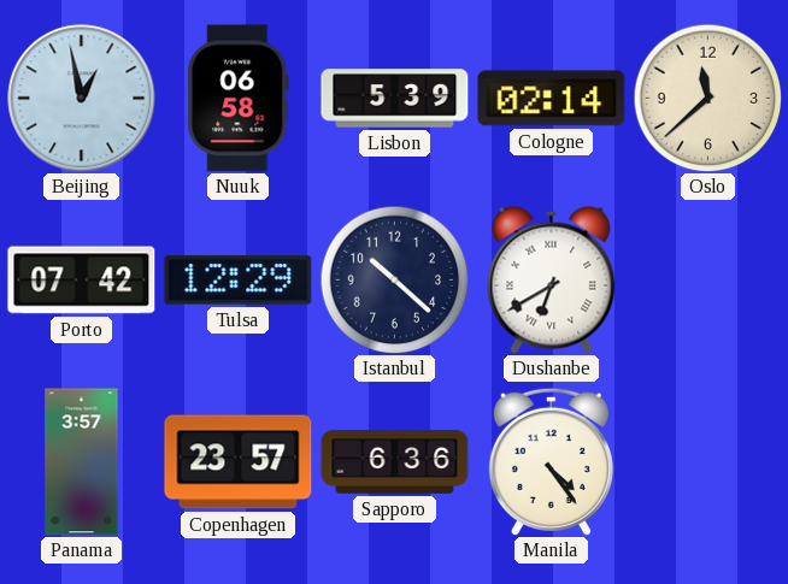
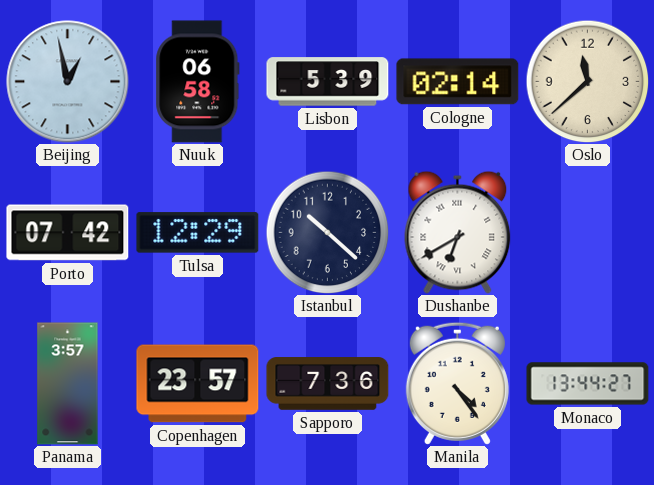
Sapporo: 6:36 -> 7:36
Monaco: none -> 13:44
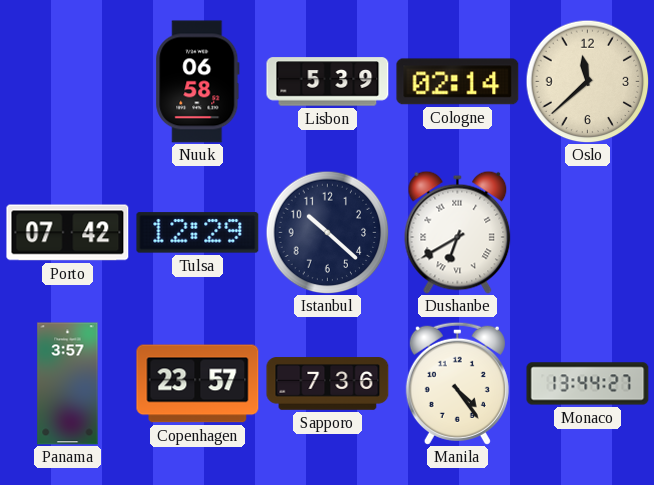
Beijing: 12:58 -> none
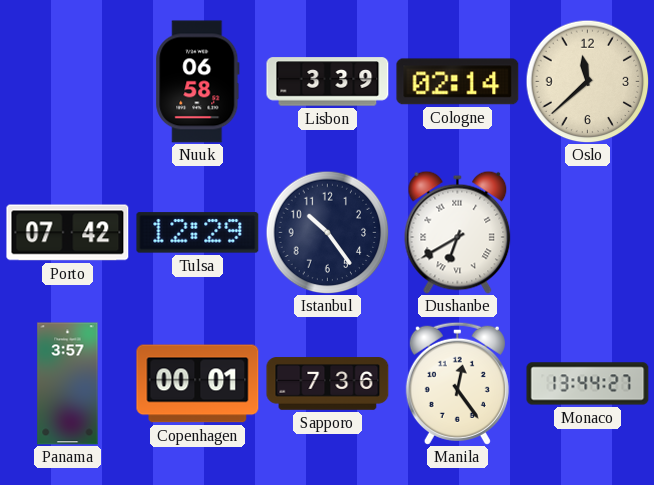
Lisbon: 5:39 -> 3:39
Istanbul: 10:22 -> 10:24
Copenhagen: 23:57 -> 00:01
Manila: 4:24 -> 12:24
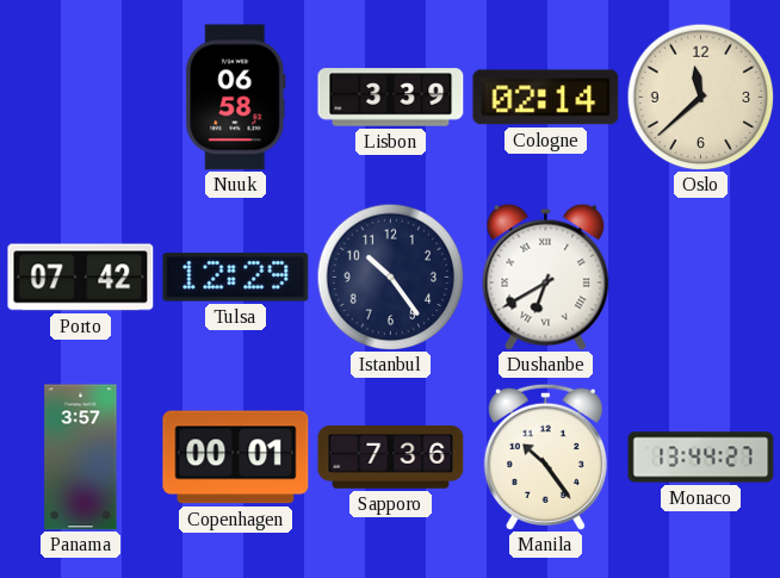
Manila: 12:24 -> 10:24
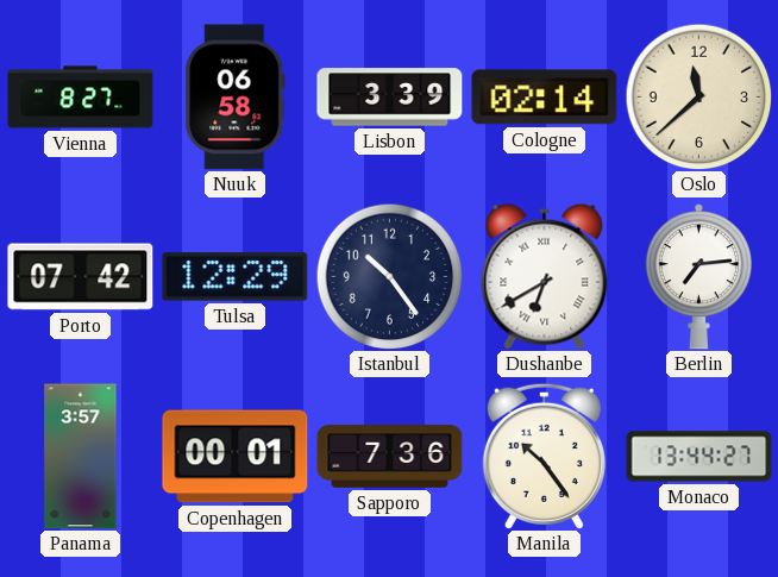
Vienna: none -> 8:27
Berlin: none -> 7:14
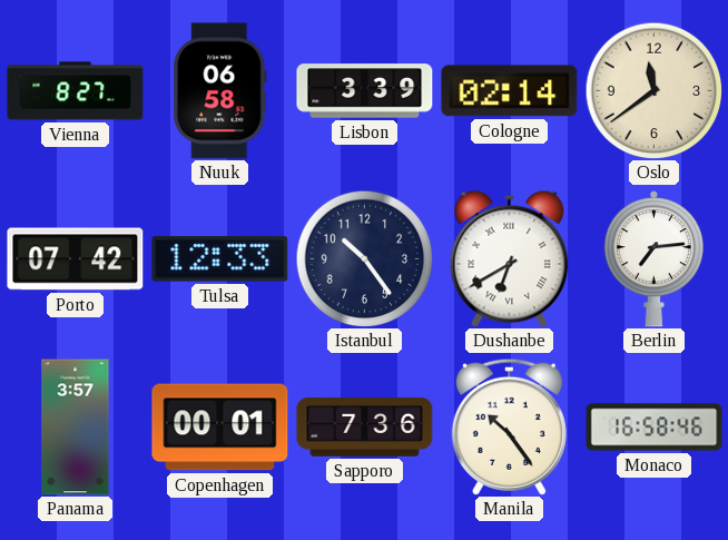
Oslo: 11:38 -> 11:39
Tulsa: 12:29 -> 12:33
Monaco: 13:44 -> 16:58
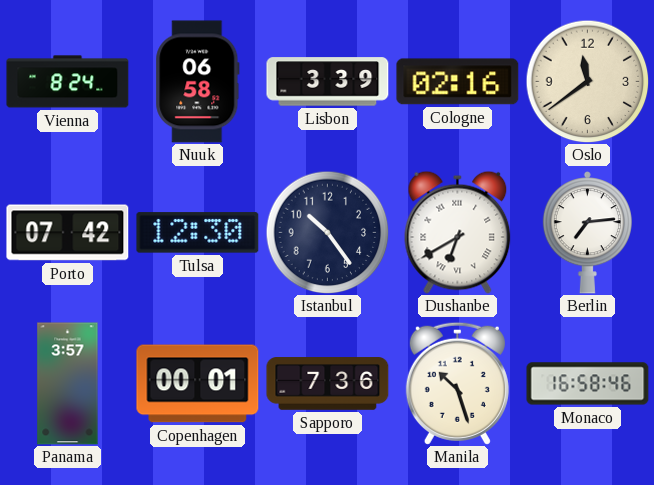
Vienna: 8:27 -> 8:24
Cologne: 02:14 -> 02:16
Tulsa: 12:33 -> 12:30
Manila: 10:24 -> 10:27
